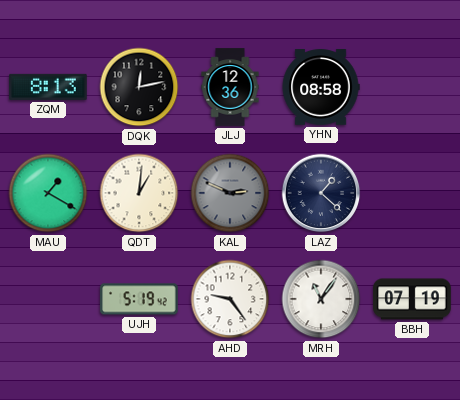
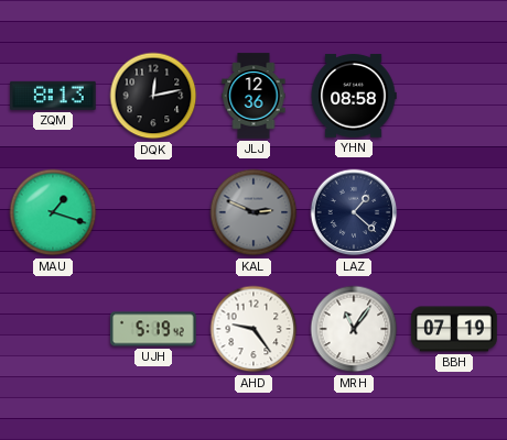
MAU: 1:20 -> 1:18
QDT: 1:01 -> none
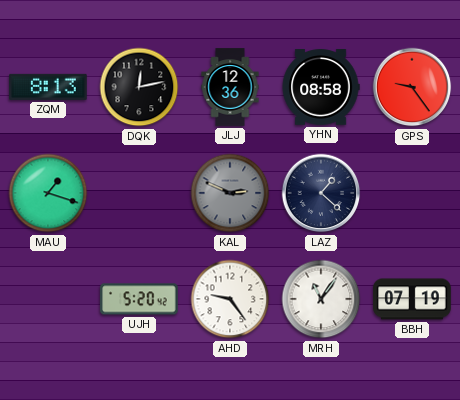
GPS: none -> 9:24
UJH: 5:19 -> 5:20
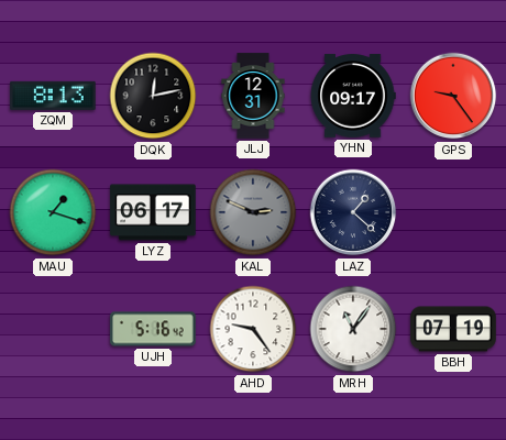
JLJ: 12:36 -> 12:31
YHN: 08:58 -> 09:17
LYZ: none -> 06:17
UJH: 5:20 -> 5:16
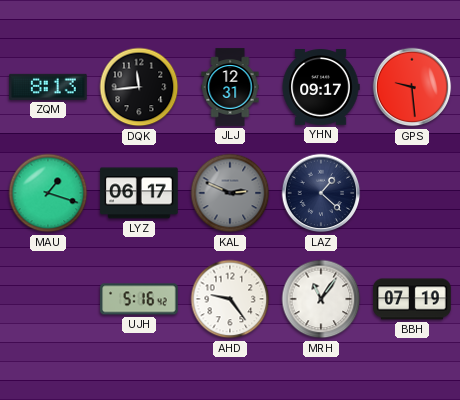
DQK: 12:13 -> 11:44
GPS: 9:24 -> 9:29
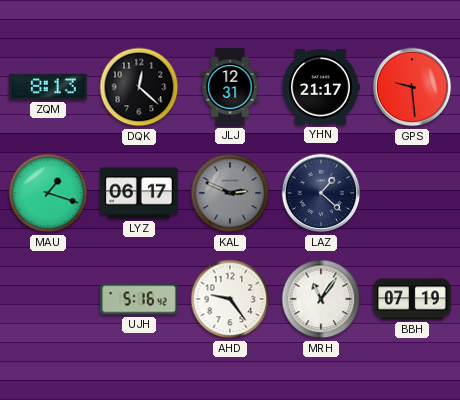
DQK: 11:44 -> 12:22
YHN: 09:17 -> 21:17
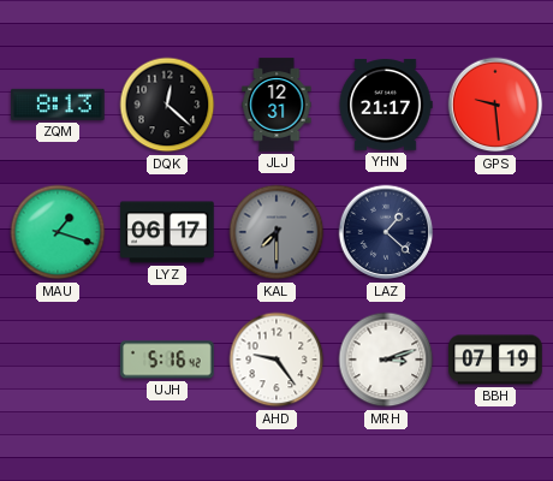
KAL: 2:49 -> 7:30
MRH: 11:06 -> 3:12
